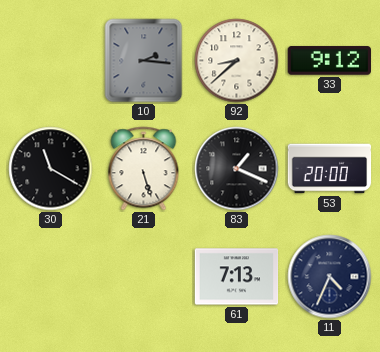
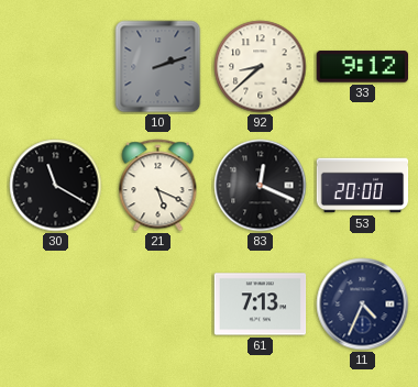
10: 2:16 -> 2:12
21: 5:27 -> 5:19
83: 1:19 -> 12:19
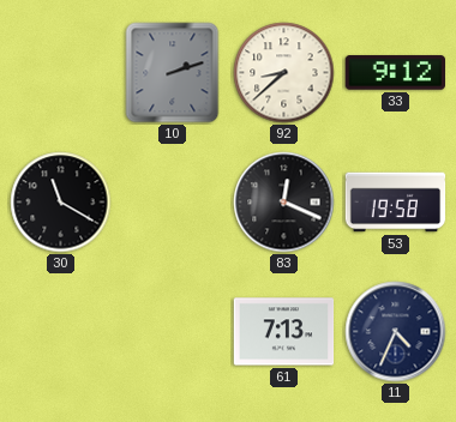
21: 5:19 -> none
53: 20:00 -> 19:58
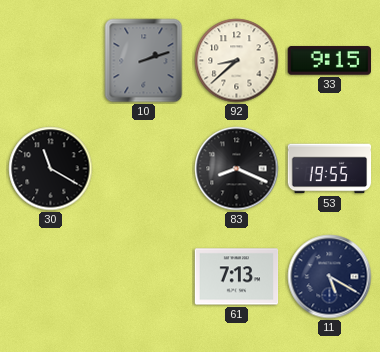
33: 9:12 -> 9:15
83: 12:19 -> 8:19
53: 19:58 -> 19:55
11: 4:34 -> 5:20
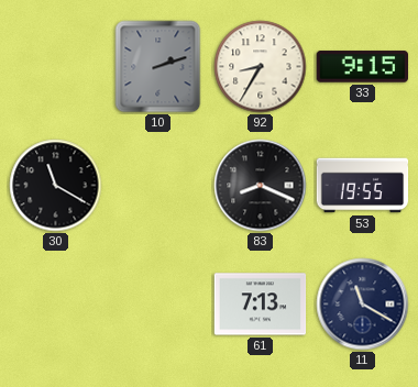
92: 8:38 -> 8:35
11: 5:20 -> 11:20
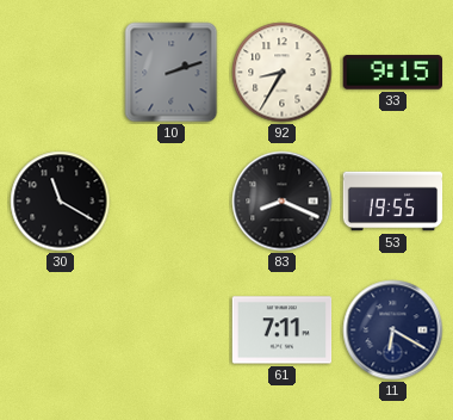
61: 7:13 -> 7:11
11: 11:20 -> 6:20
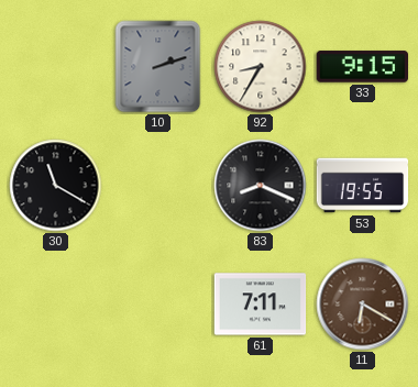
11 dial: navy -> brown
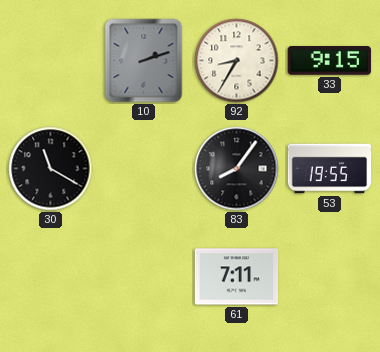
83: 8:19 -> 8:06
11: 6:20 -> none
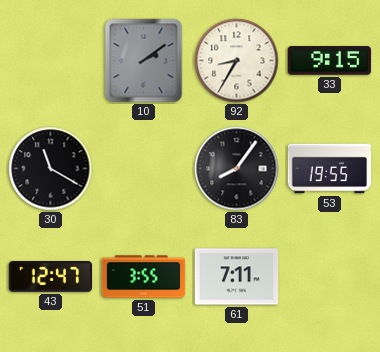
10: 2:12 -> 2:09
43: none -> 12:47
51: none -> 3:55
